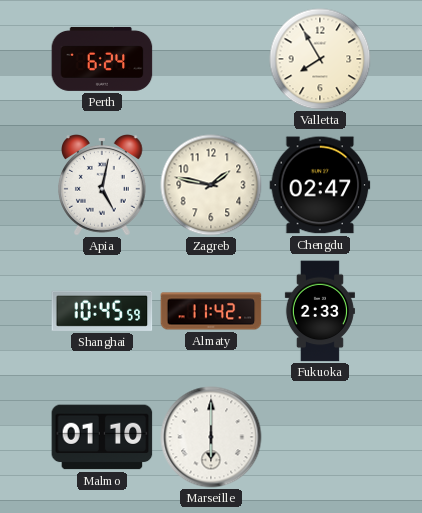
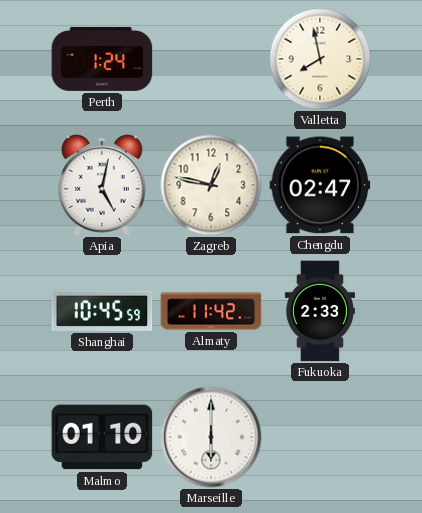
Perth: 6:24 -> 1:24
Valletta: 7:55 -> 7:58
Zagreb: 1:47 -> 12:47
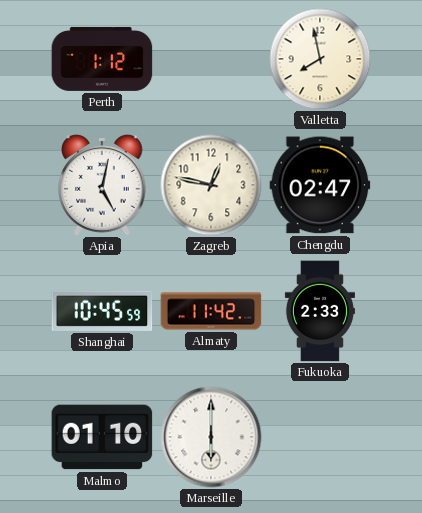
Perth: 1:24 -> 1:12
